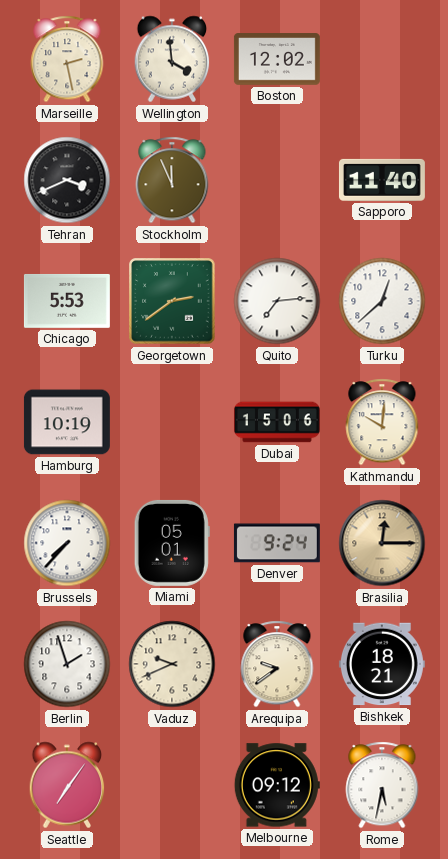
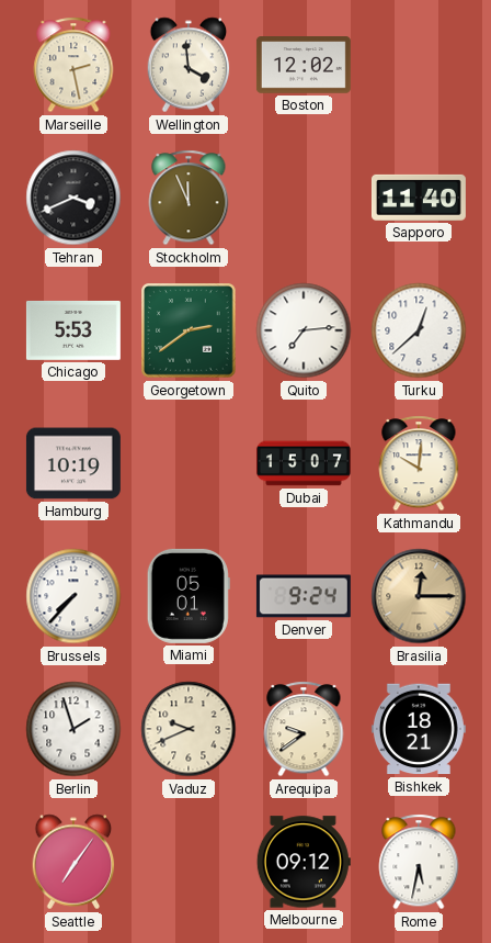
Dubai: 15:06 -> 15:07
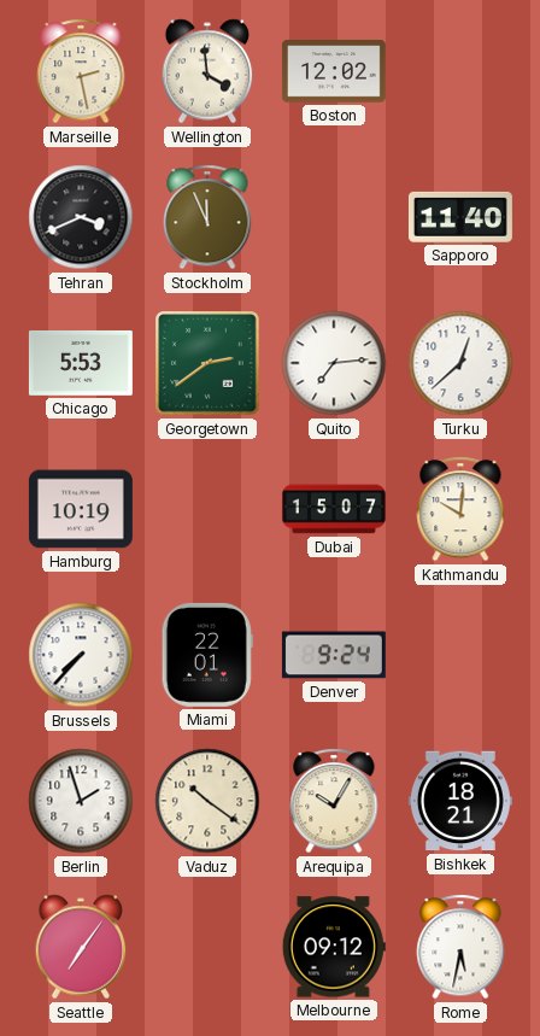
Miami: 05:01 -> 22:01
Brasilia: 12:15 -> none
Vaduz: 9:41 -> 10:21
Arequipa: 9:39 -> 10:05
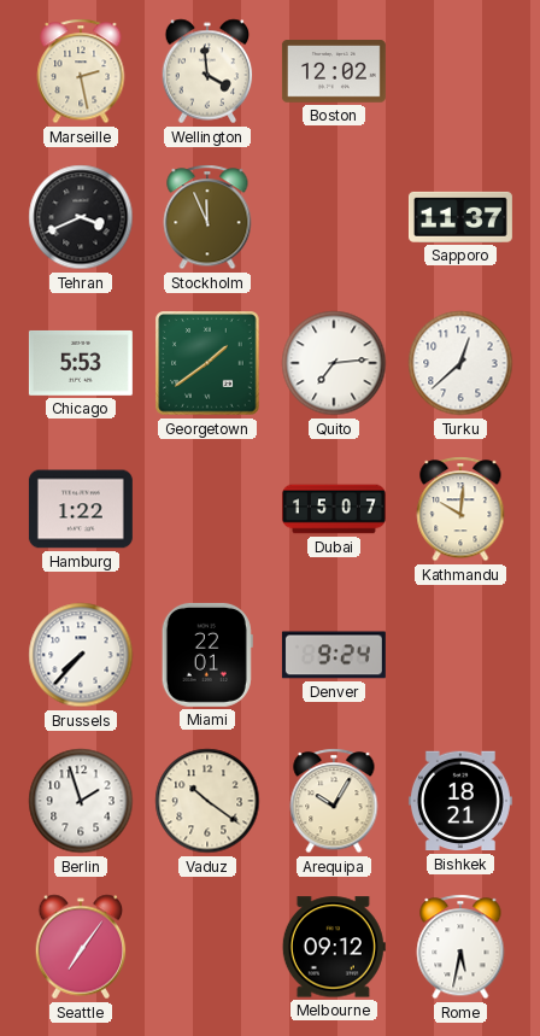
Sapporo: 11:40 -> 11:37
Georgetown: 2:39 -> 1:39
Hamburg: 10:19 -> 1:22
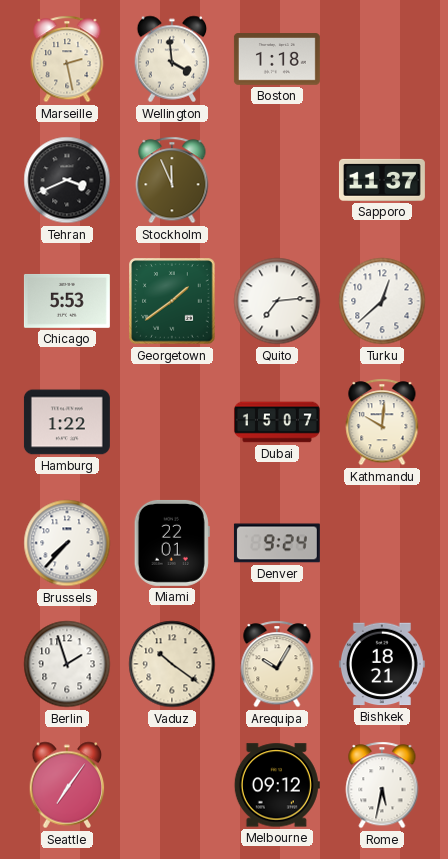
Boston: 12:02 -> 1:18
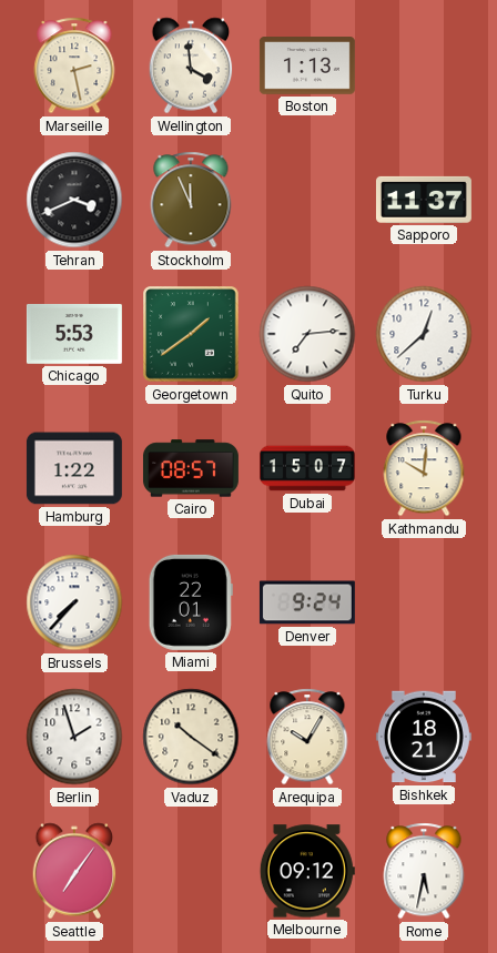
Boston: 1:18 -> 1:13
Cairo: none -> 08:57
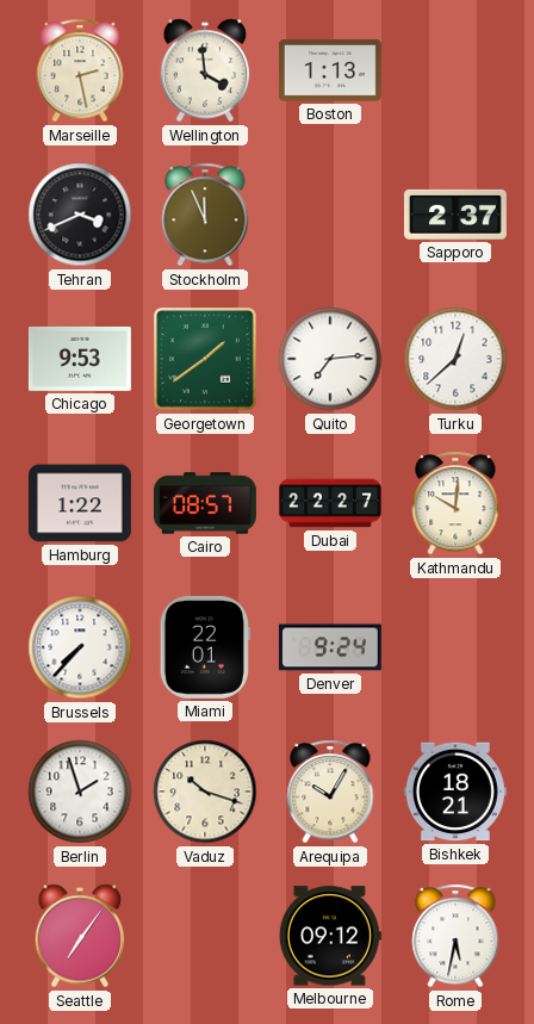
Sapporo: 11:37 -> 2:37
Chicago: 5:53 -> 9:53
Dubai: 15:07 -> 22:27
Vaduz: 10:21 -> 10:18
